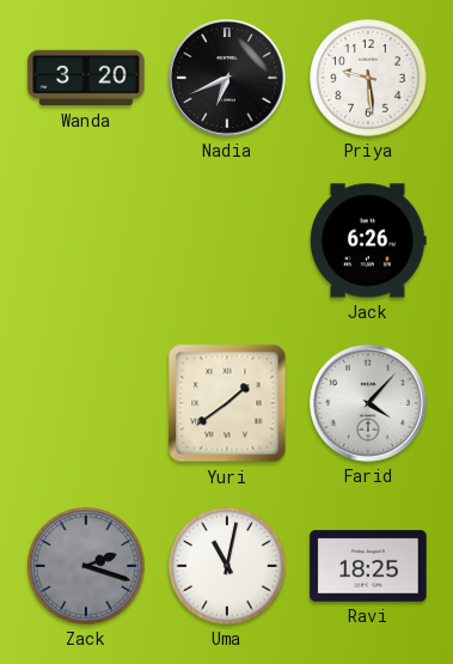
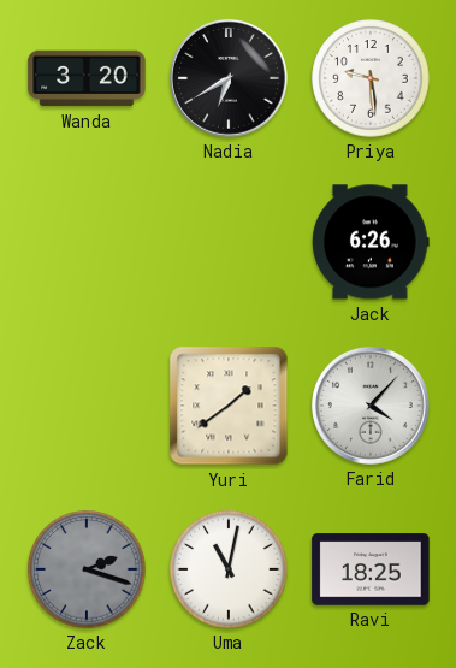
Nadia: 6:41 -> 6:40
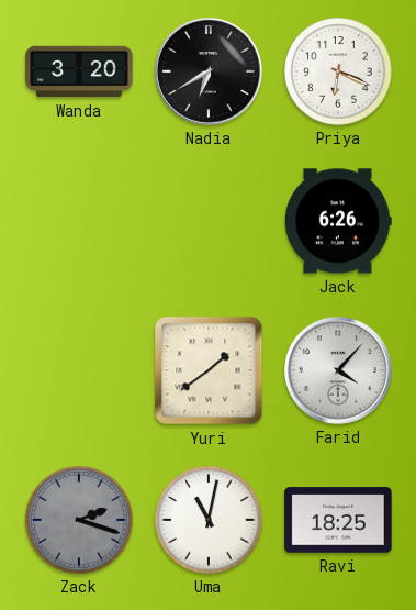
Priya: 9:29 -> 6:19
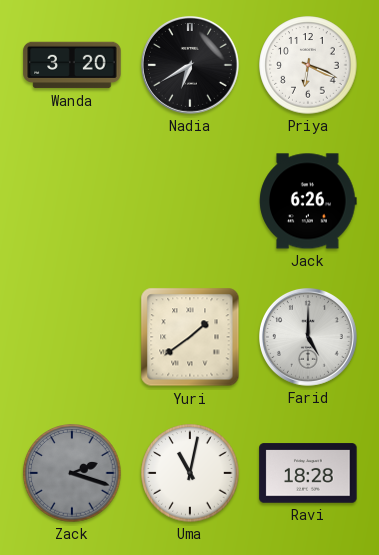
Farid: 4:07 -> 5:00
Ravi: 18:25 -> 18:28
